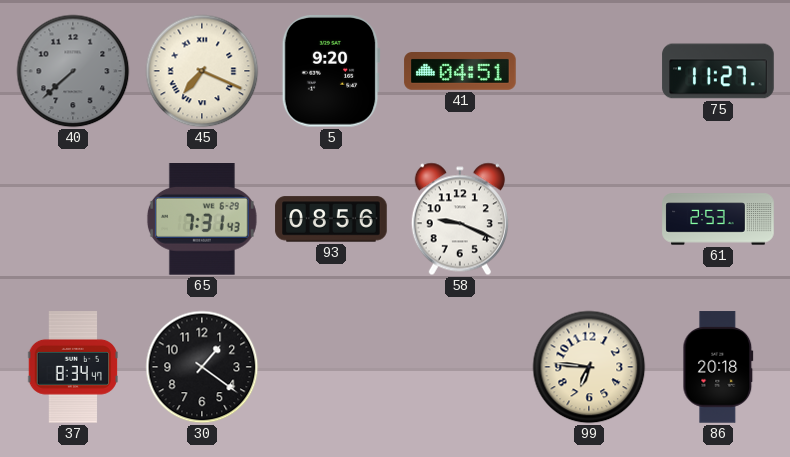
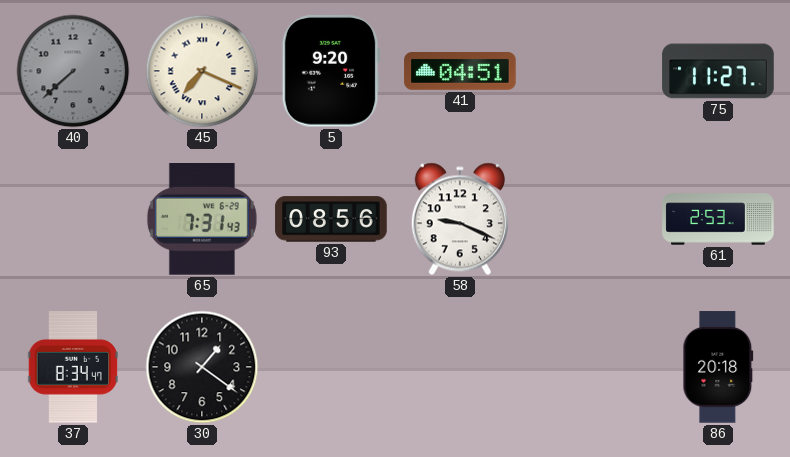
99: 6:46 -> none
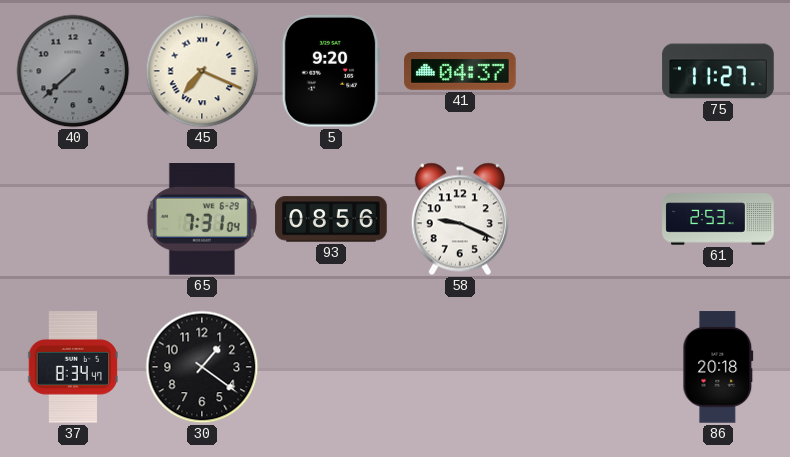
41: 04:51 -> 04:37
65: 7:31:43 -> 7:31:04
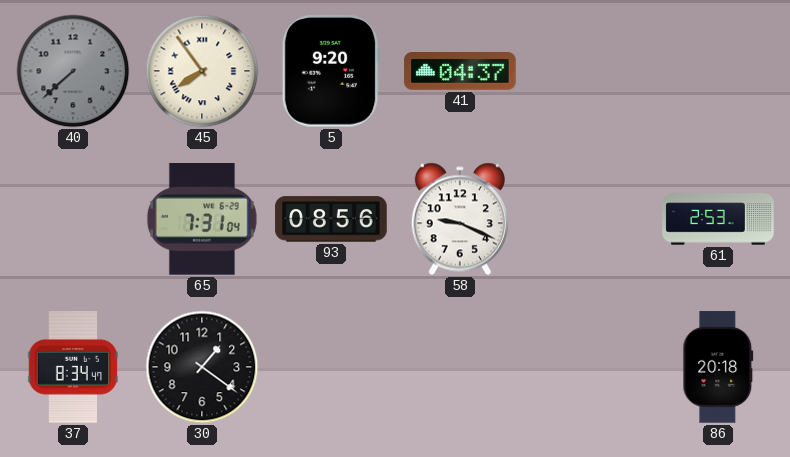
45: 7:19 -> 7:54
75: 11:27 -> none
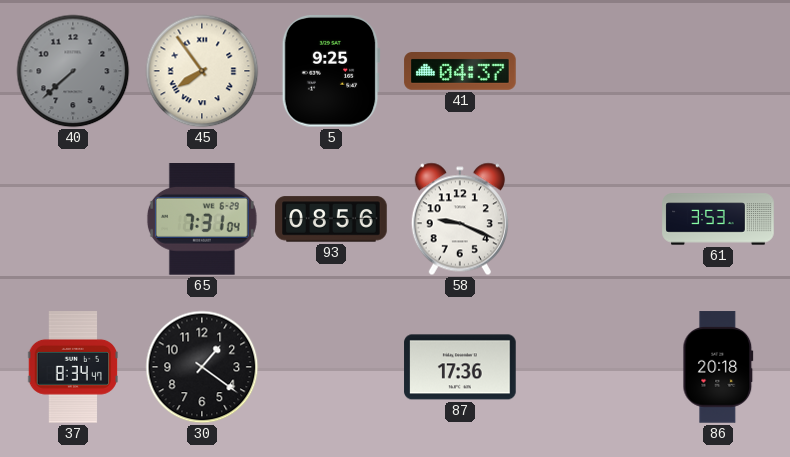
5: 9:20 -> 9:25
61: 2:53 -> 3:53
87: none -> 17:36
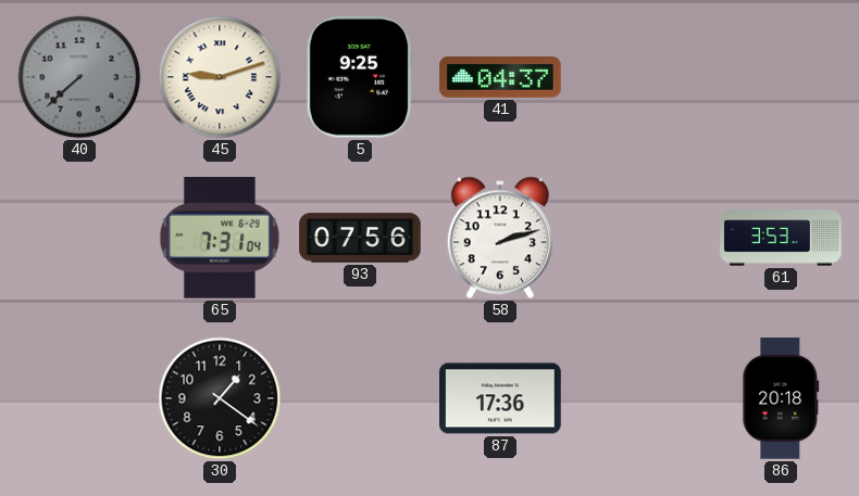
45: 7:54 -> 9:12
93: 08:56 -> 07:56
58: 9:19 -> 2:12
37: 8:34 -> none
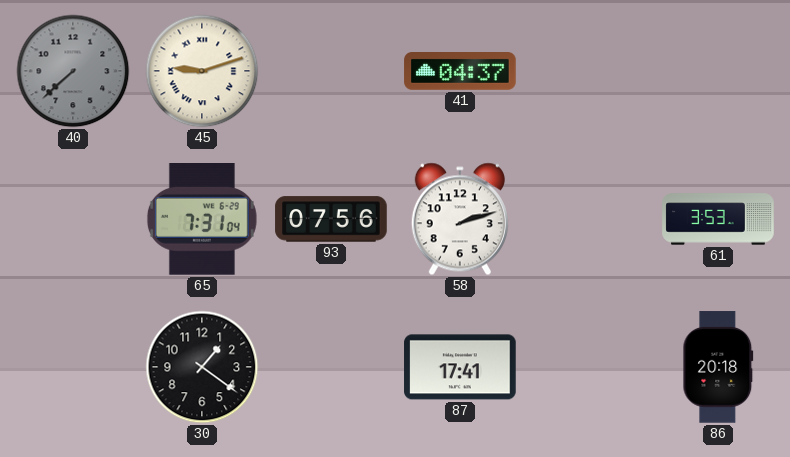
5: 9:25 -> none
87: 17:36 -> 17:41
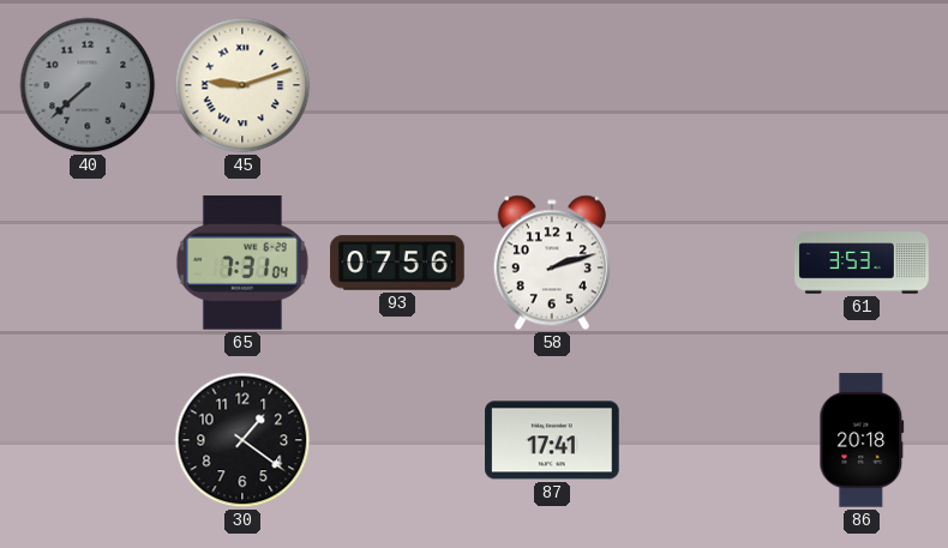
41: 04:37 -> none
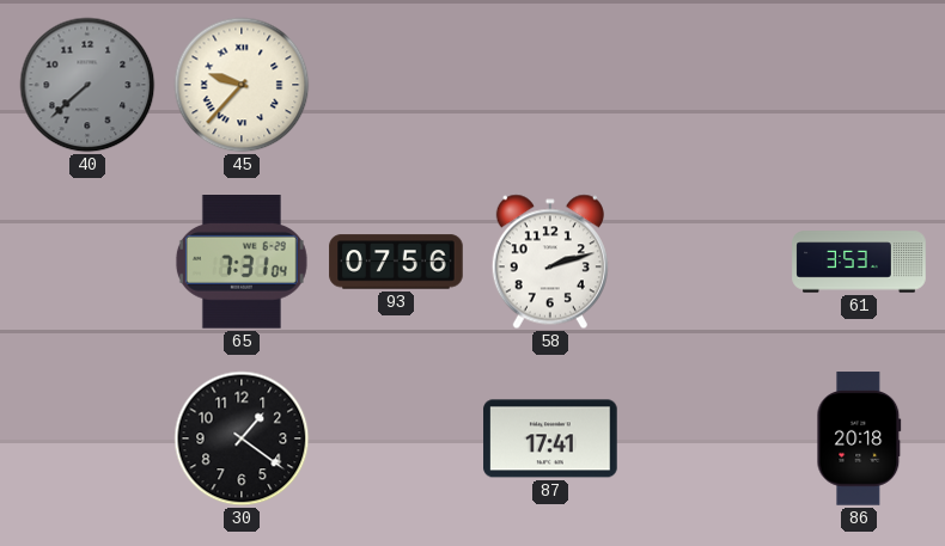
45: 9:12 -> 9:37
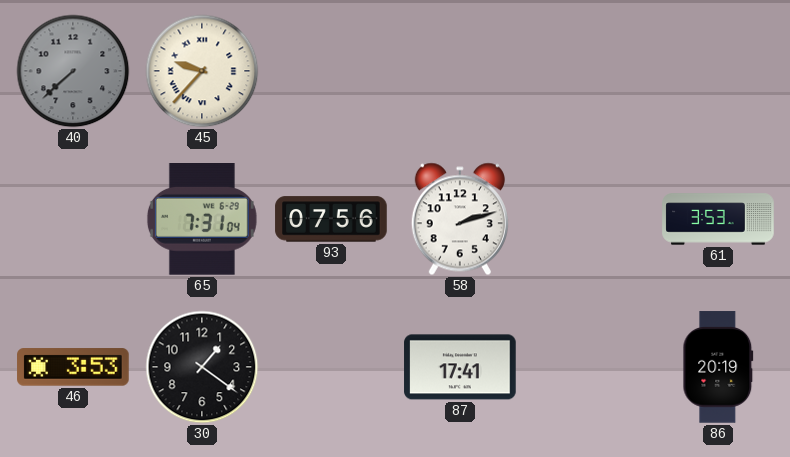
46: none -> 3:53
86: 20:18 -> 20:19
